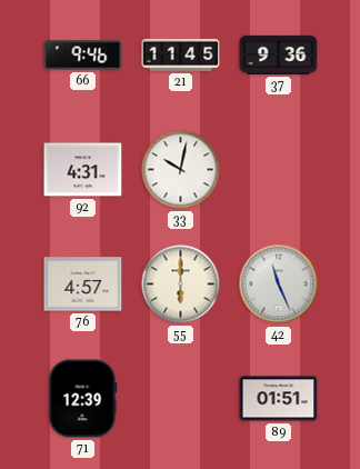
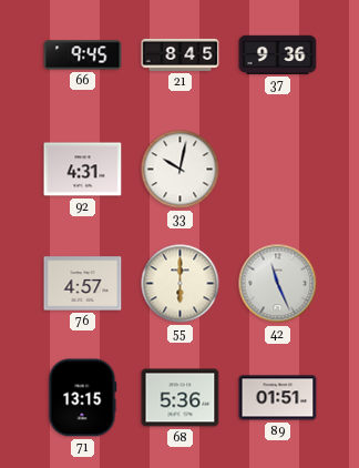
66: 9:46 -> 9:45
21: 11:45 -> 8:45
71: 12:39 -> 13:15
68: none -> 5:36
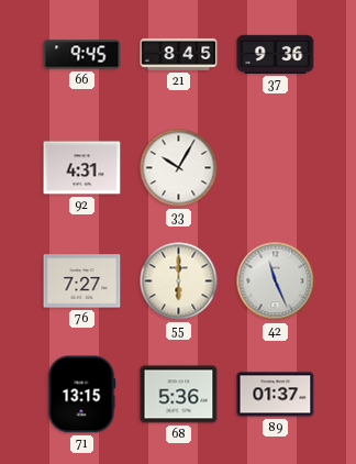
33: 10:02 -> 10:05
76: 4:57 -> 7:27
89: 01:51 -> 01:37
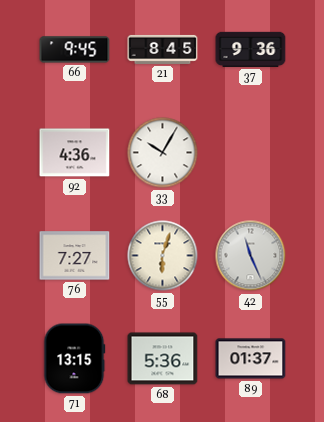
92: 4:31 -> 4:36
55: 6:00 -> 6:03
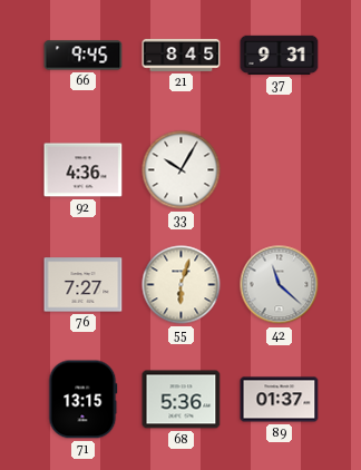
37: 9:36 -> 9:31
42: 11:26 -> 11:22
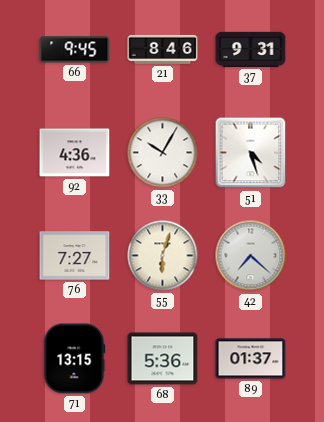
21: 8:45 -> 8:46
51: none -> 4:27
42: 11:22 -> 7:22
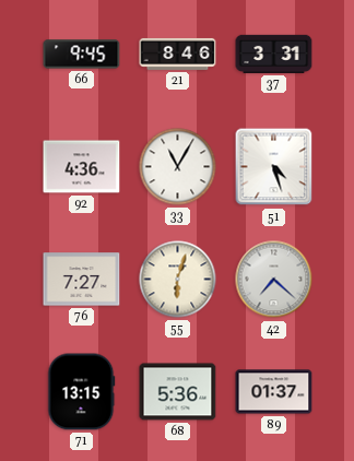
37: 9:31 -> 3:31
33: 10:05 -> 11:05
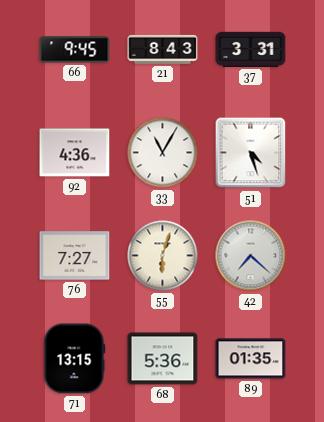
21: 8:46 -> 8:43
89: 01:37 -> 01:35
